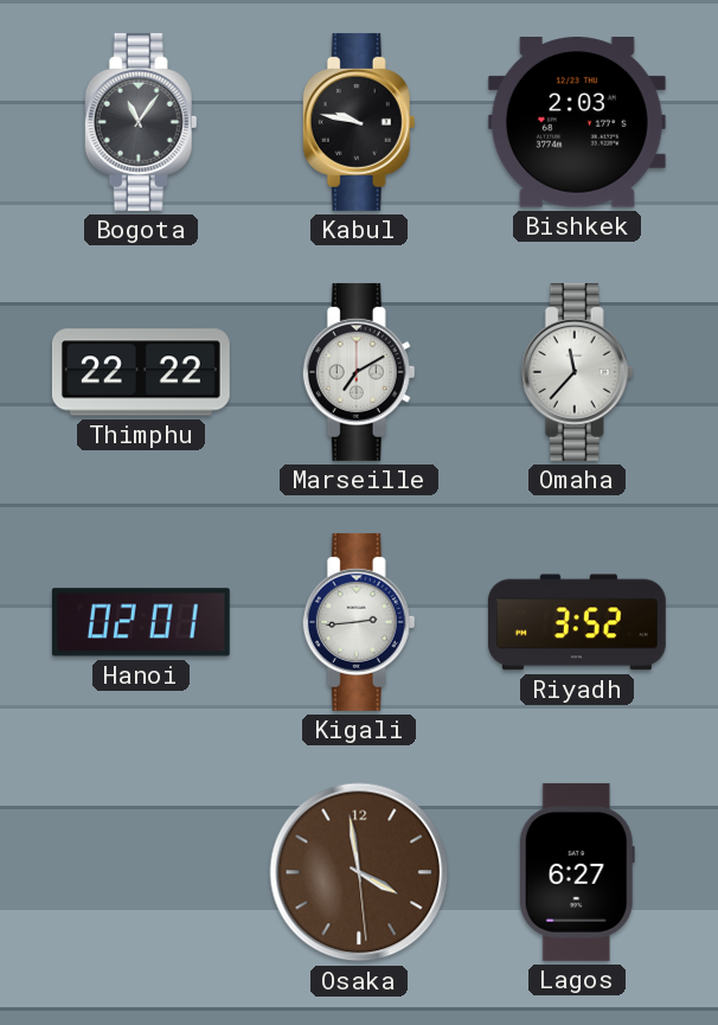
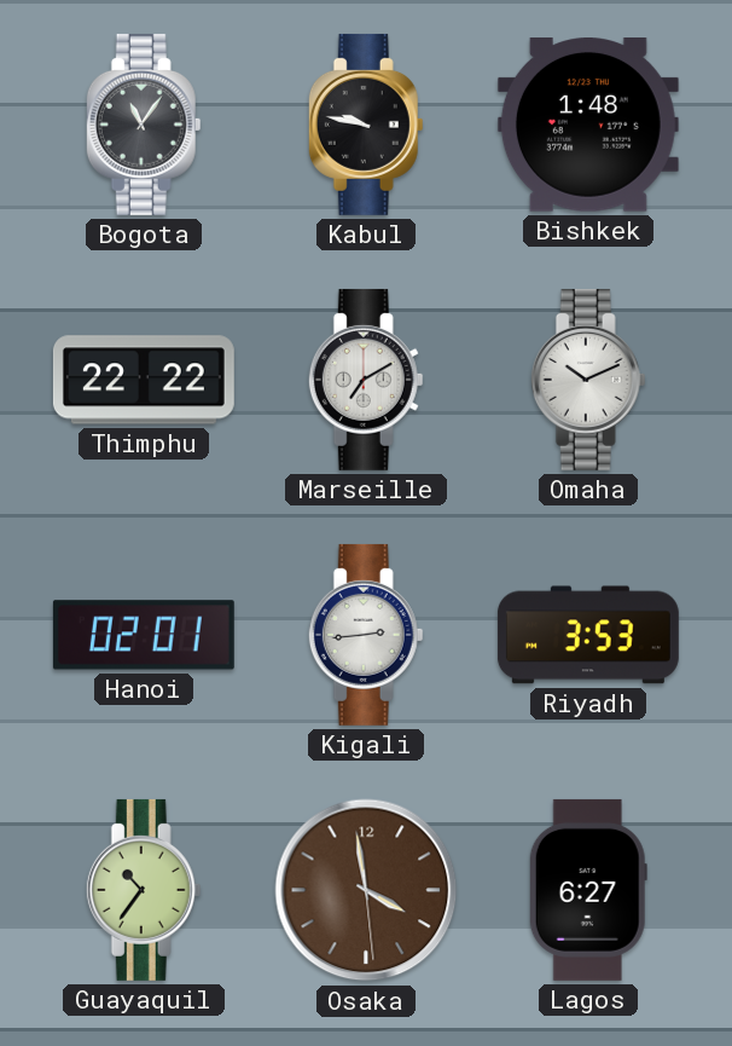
Bishkek: 2:03 -> 1:48
Omaha: 11:37 -> 10:11
Riyadh: 3:52 -> 3:53
Guayaquil: none -> 10:36
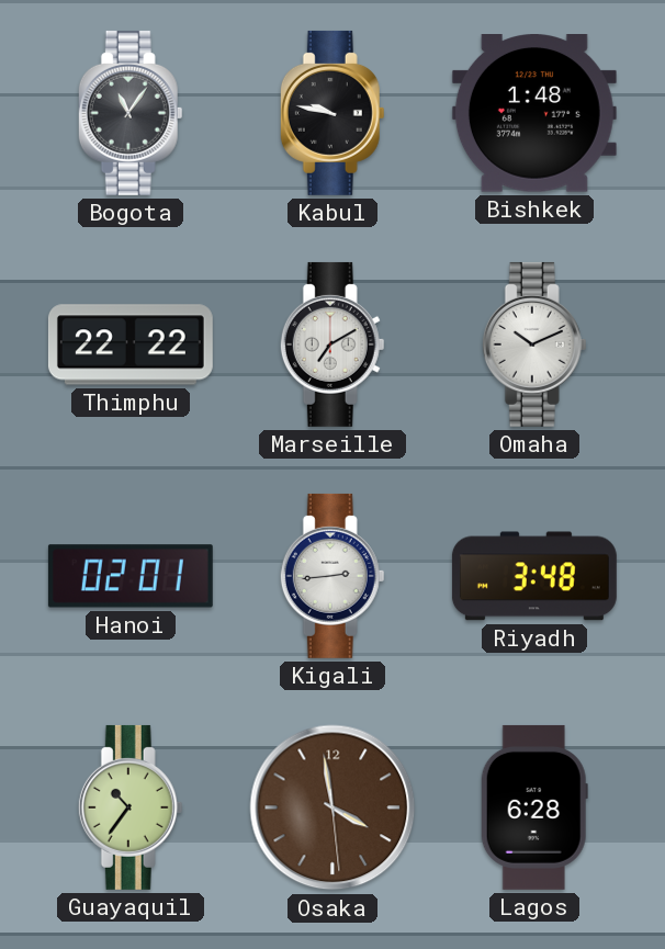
Riyadh: 3:53 -> 3:48
Lagos: 6:27 -> 6:28
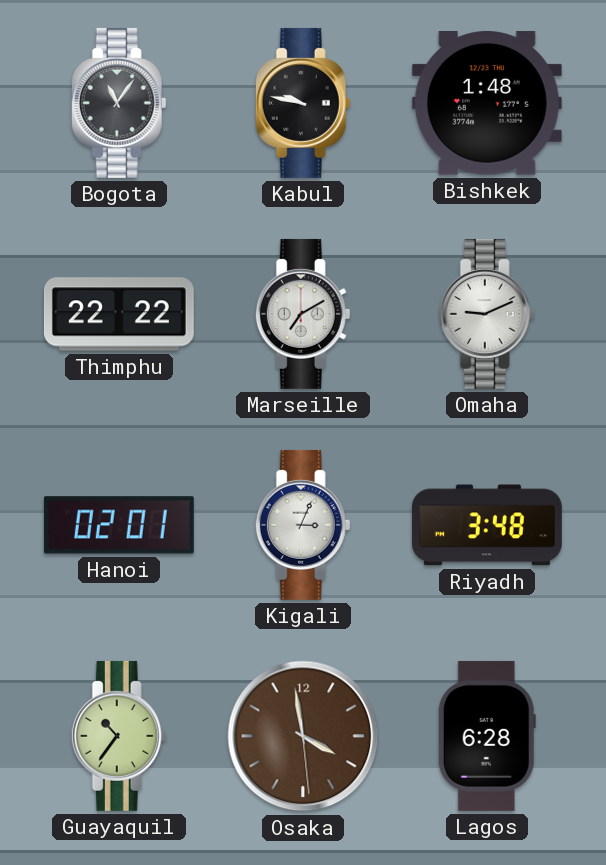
Omaha: 10:11 -> 9:11
Kigali: 2:44 -> 3:04
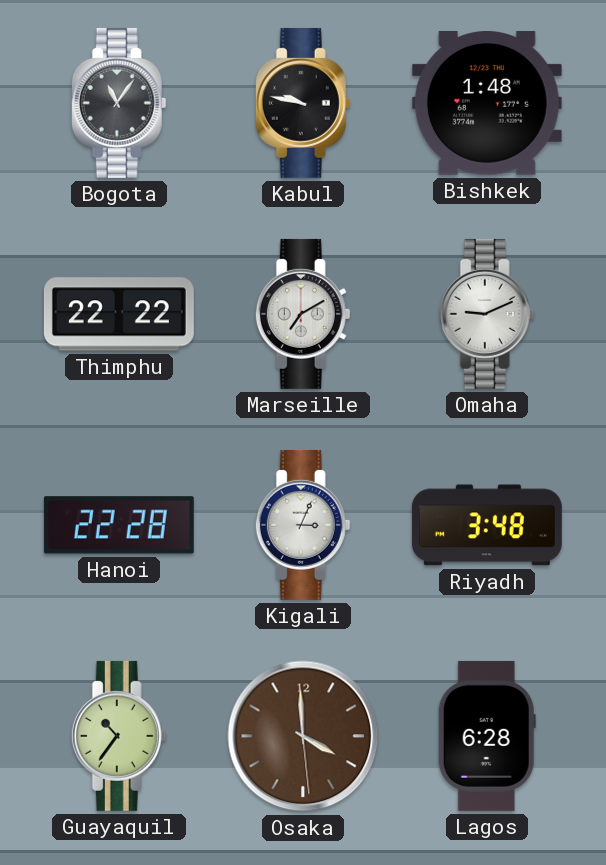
Hanoi: 02:01 -> 22:28
Osaka: 3:58 -> 3:59
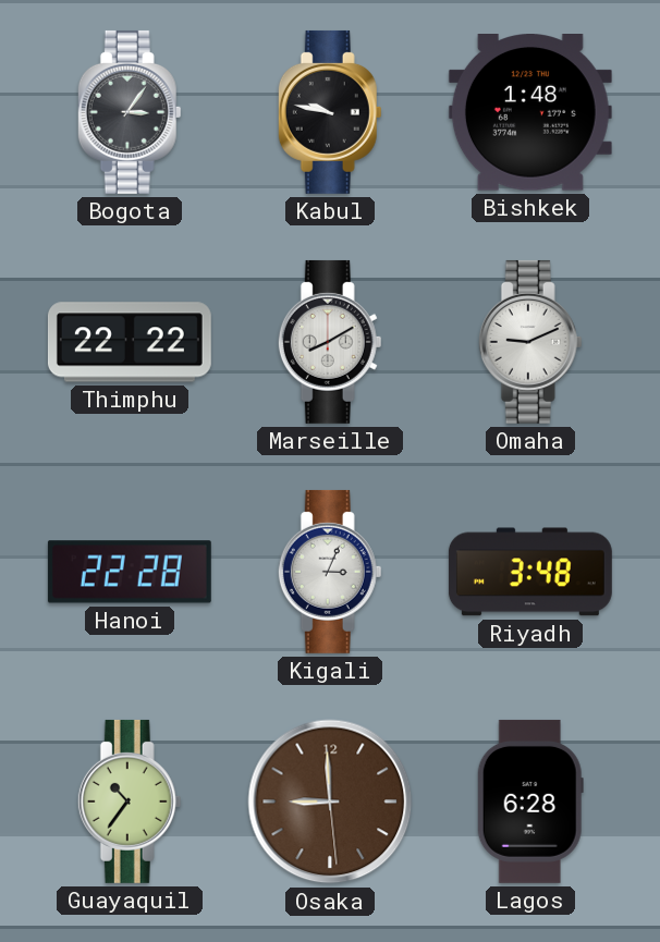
Bogota: 11:06 -> 3:06
Marseille: 7:10 -> 8:10
Osaka: 3:59 -> 8:59
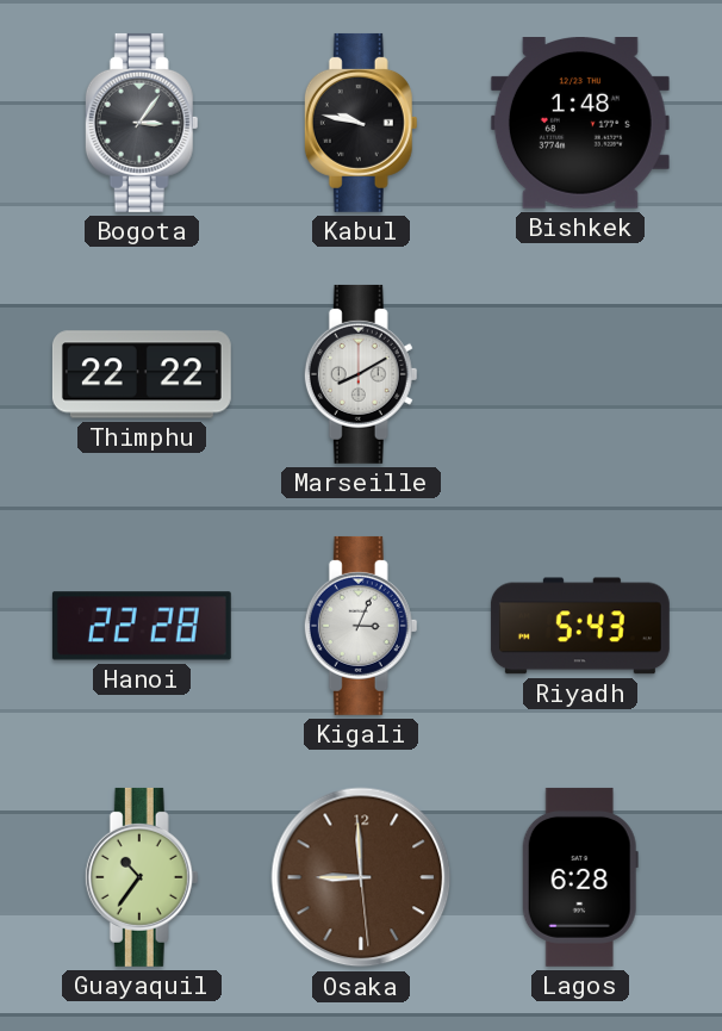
Omaha: 9:11 -> none
Riyadh: 3:48 -> 5:43
